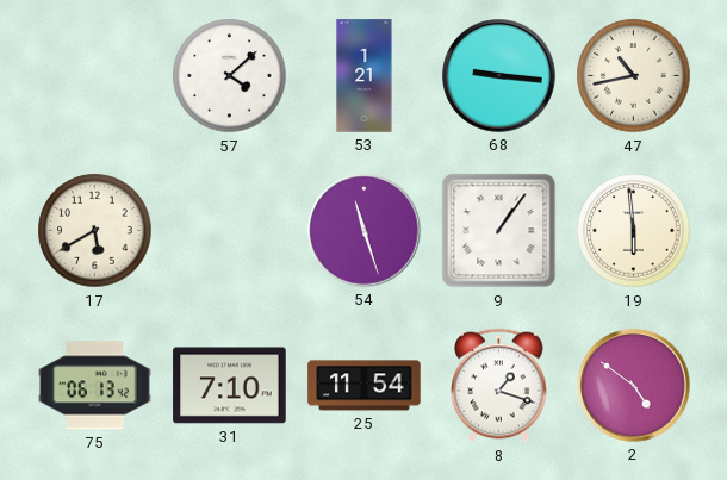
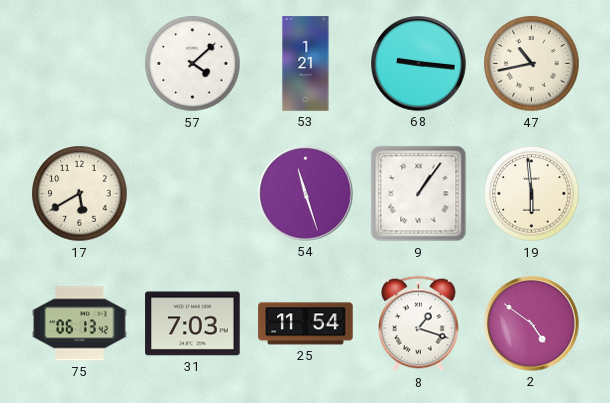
31: 7:10 -> 7:03
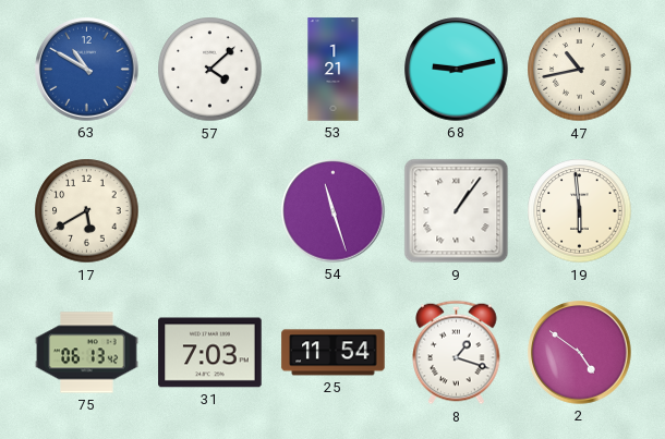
63: none -> 10:50
68: 9:16 -> 9:13
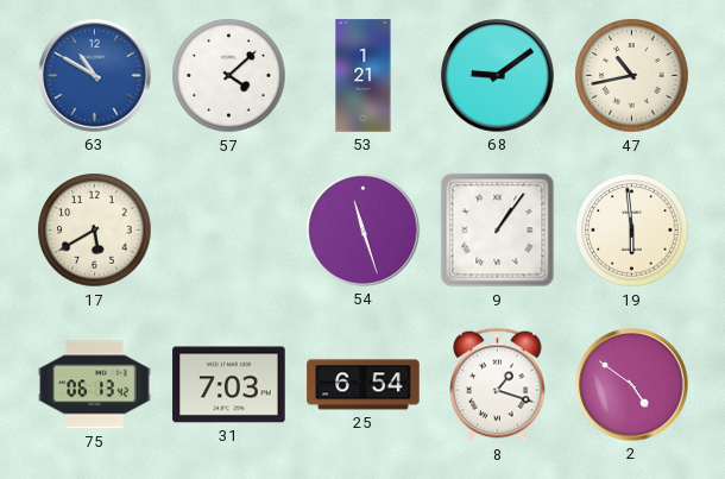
68: 9:13 -> 9:09
25: 11:54 -> 6:54
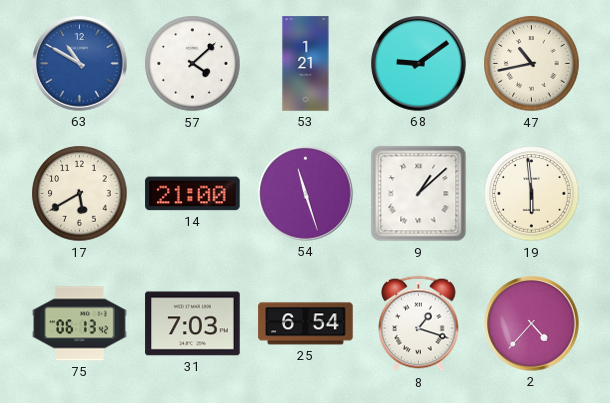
14: none -> 21:00
9: 1:06 -> 1:08
2: 4:51 -> 4:37
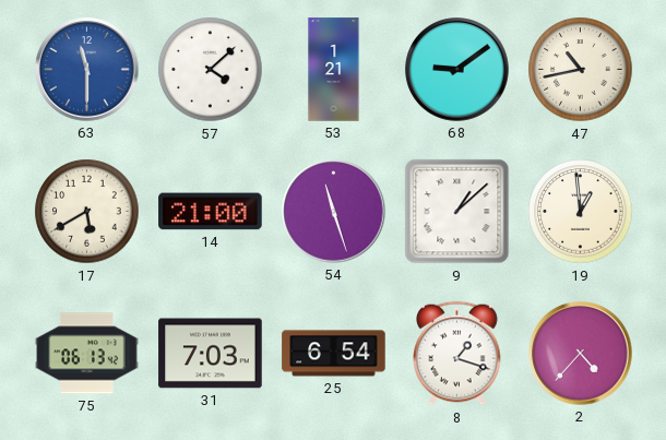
63: 10:50 -> 11:30
19: 5:59 -> 12:59
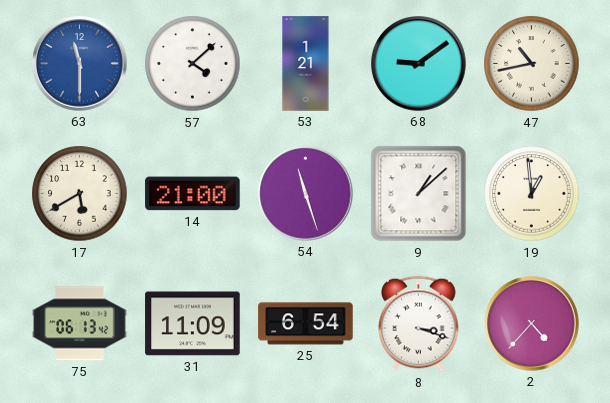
31: 7:03 -> 11:09
8: 1:18 -> 3:18
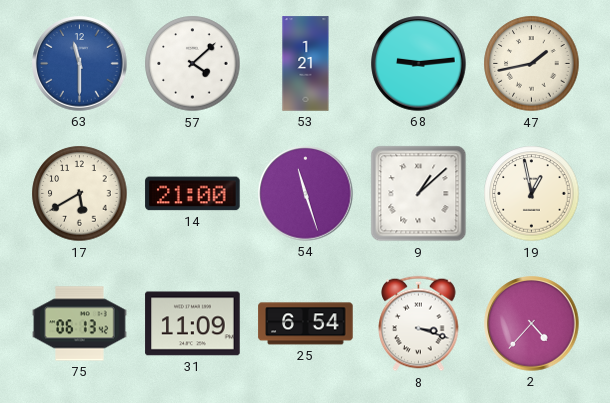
68: 9:09 -> 9:14
47: 10:43 -> 1:43
19: 12:59 -> 12:58
